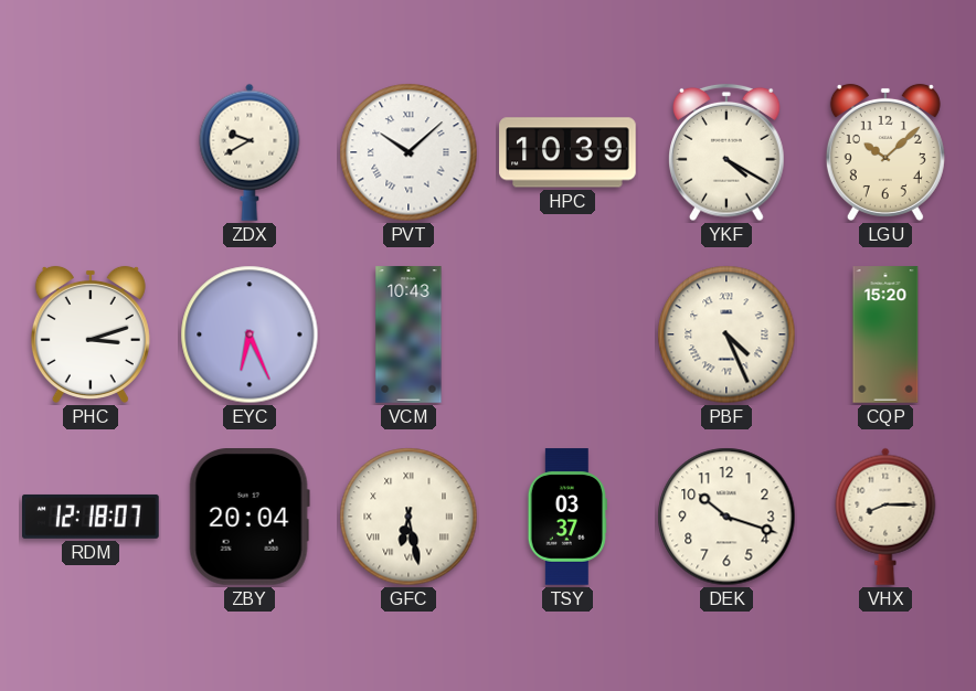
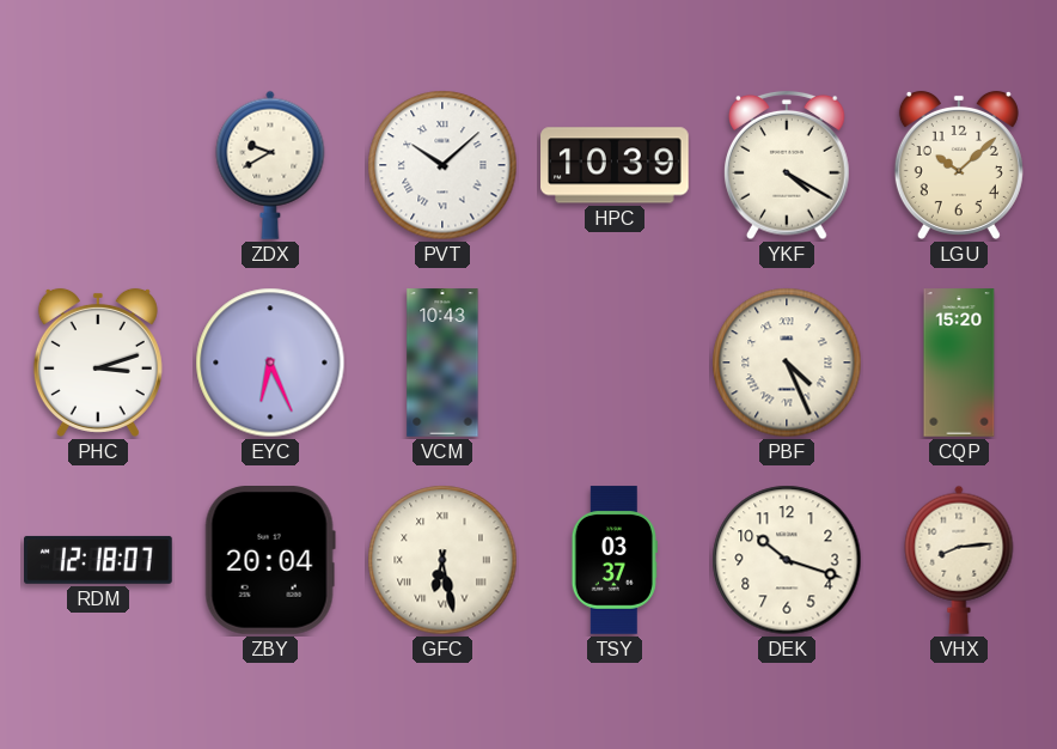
VHX: 8:15 -> 8:14
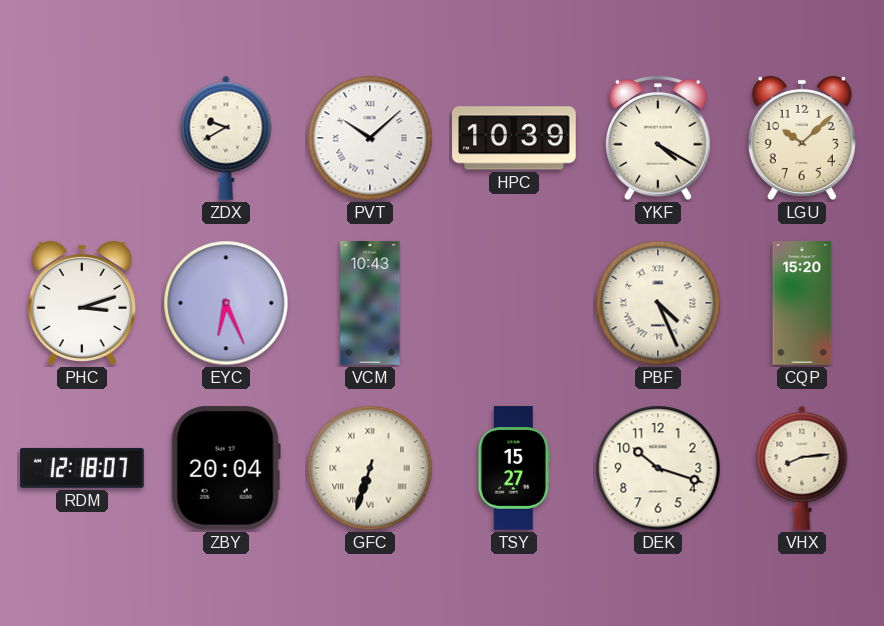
GFC: 6:28 -> 6:33
TSY: 03:37 -> 15:27
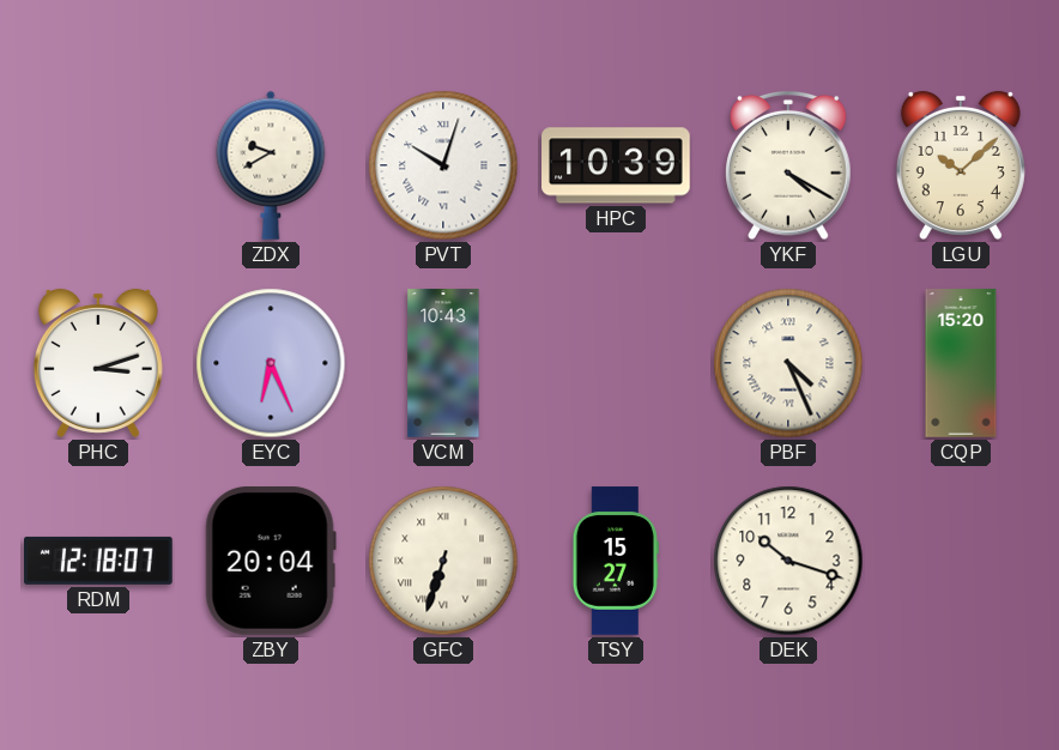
PVT: 10:08 -> 10:03
VHX: 8:14 -> none
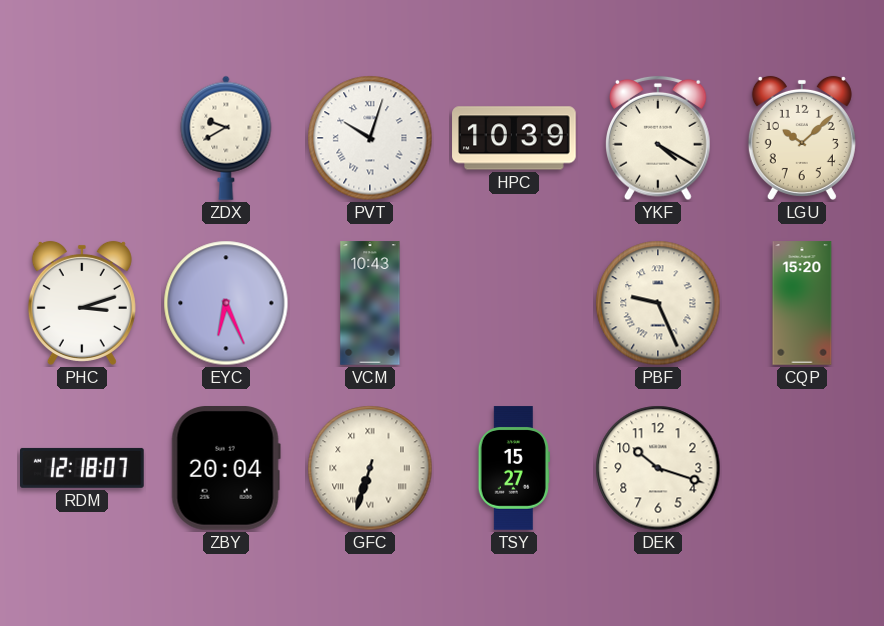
PBF: 4:26 -> 9:26
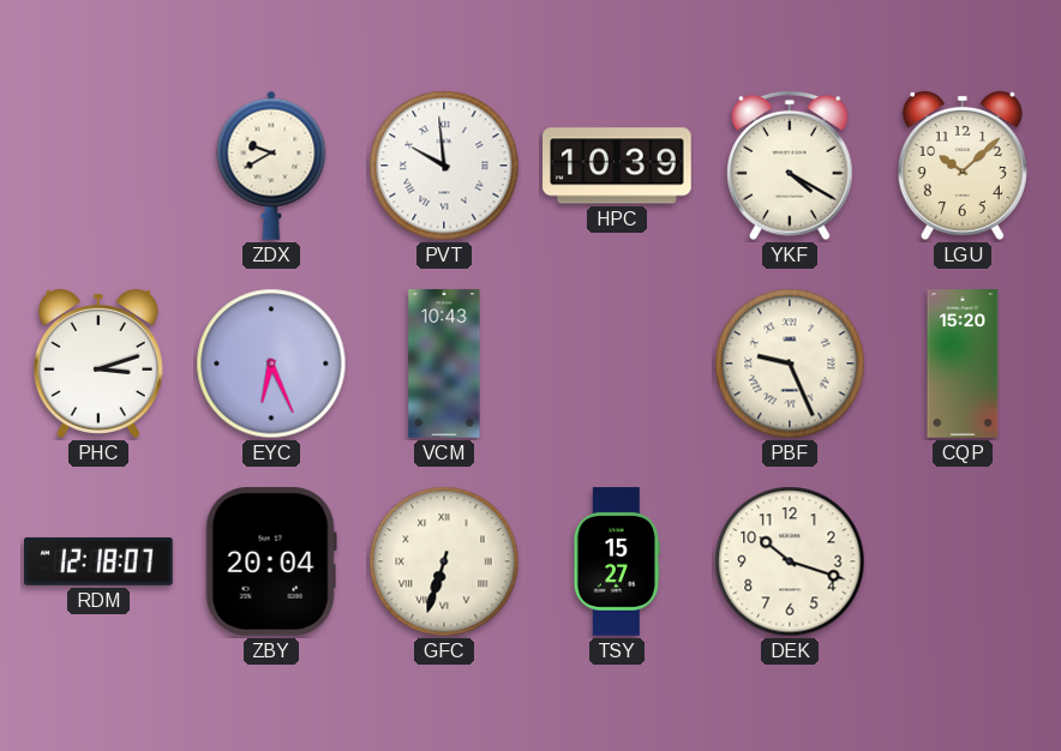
PVT: 10:03 -> 9:59
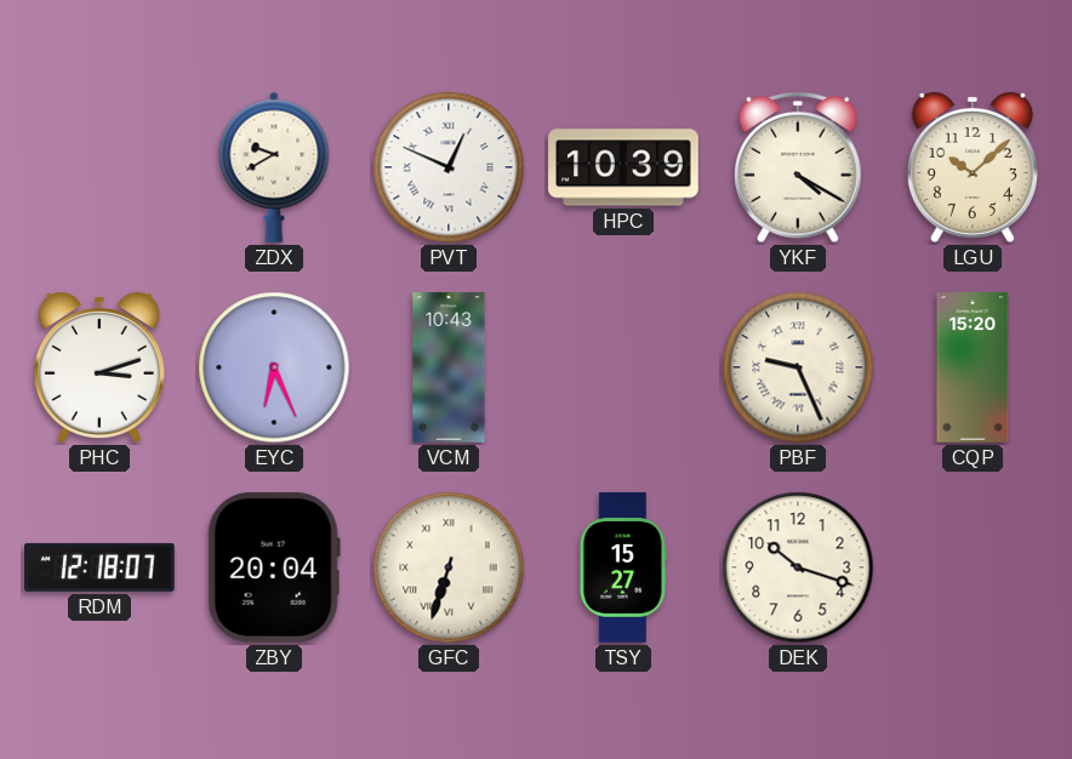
PVT: 9:59 -> 12:49
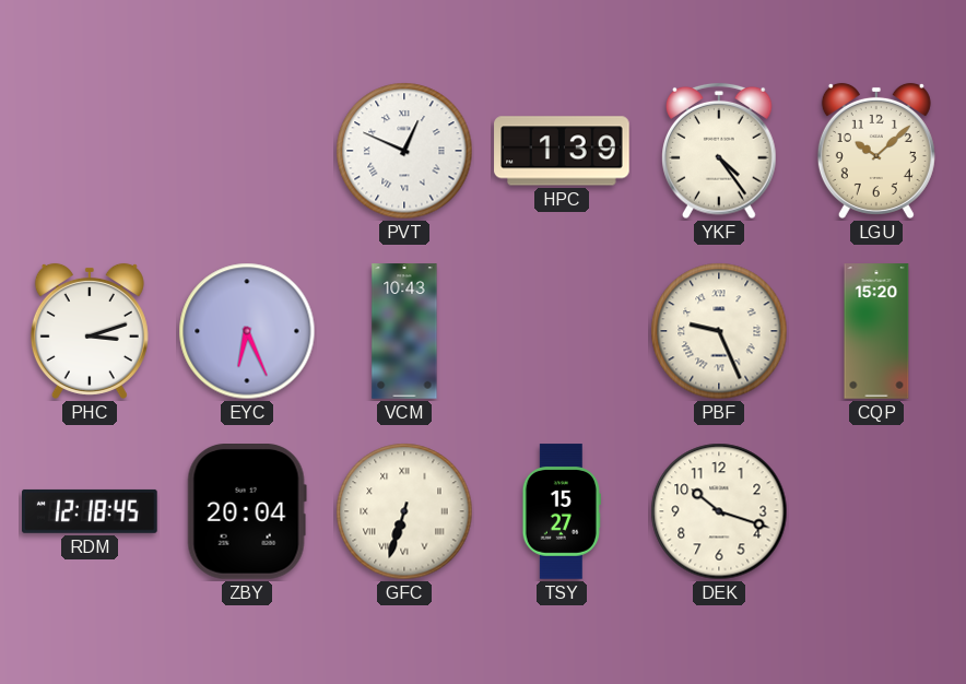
ZDX: 9:40 -> none
HPC: 10:39 -> 1:39
YKF: 4:20 -> 4:24
RDM: 12:18:07 -> 12:18:45
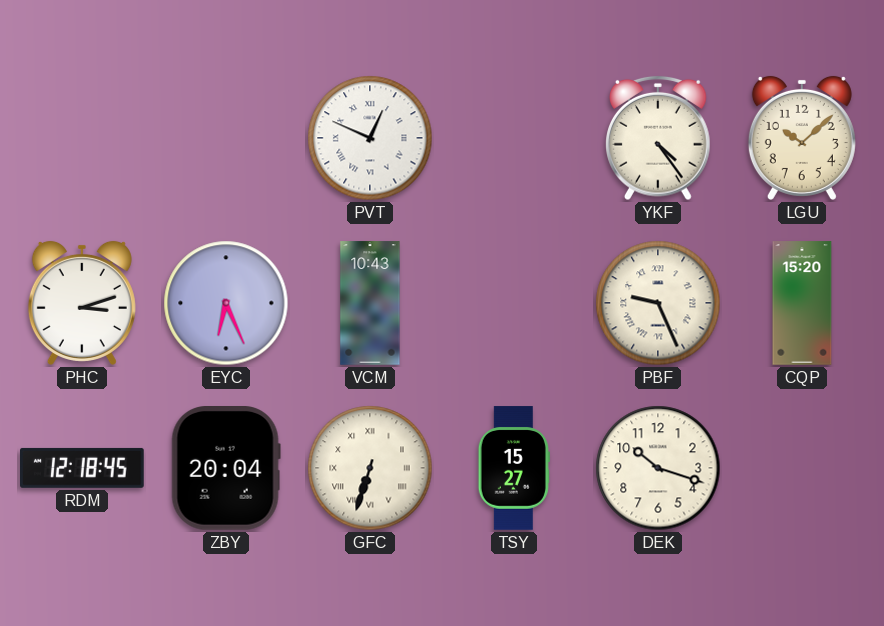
HPC: 1:39 -> none
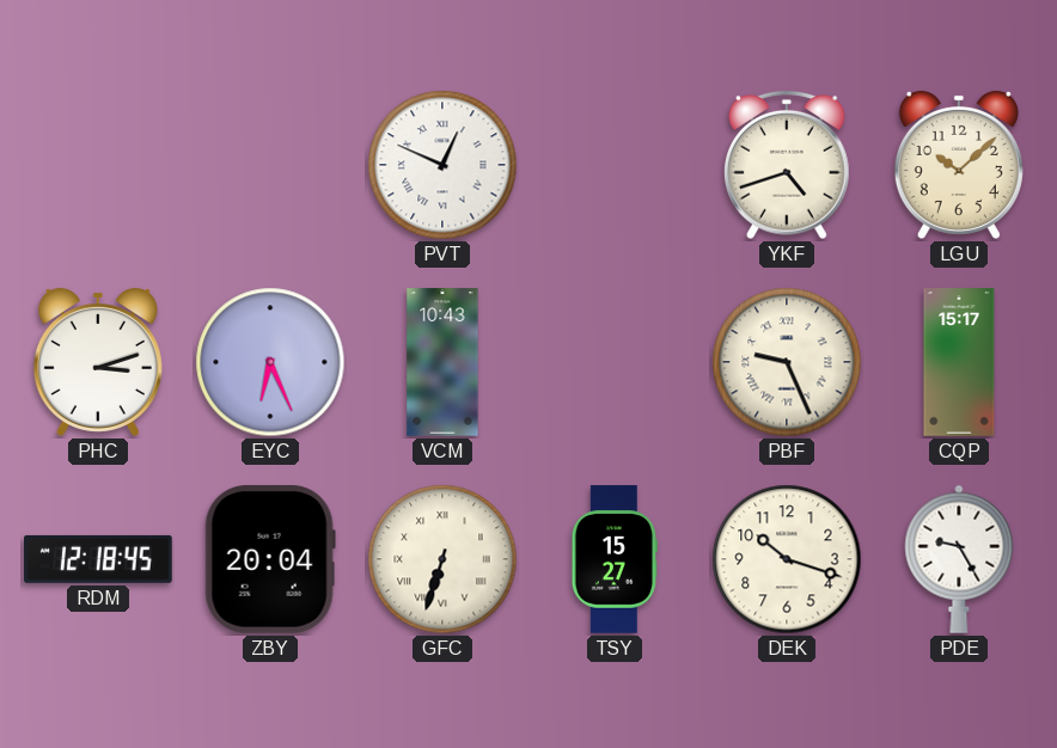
YKF: 4:24 -> 4:42
CQP: 15:20 -> 15:17
PDE: none -> 9:25
